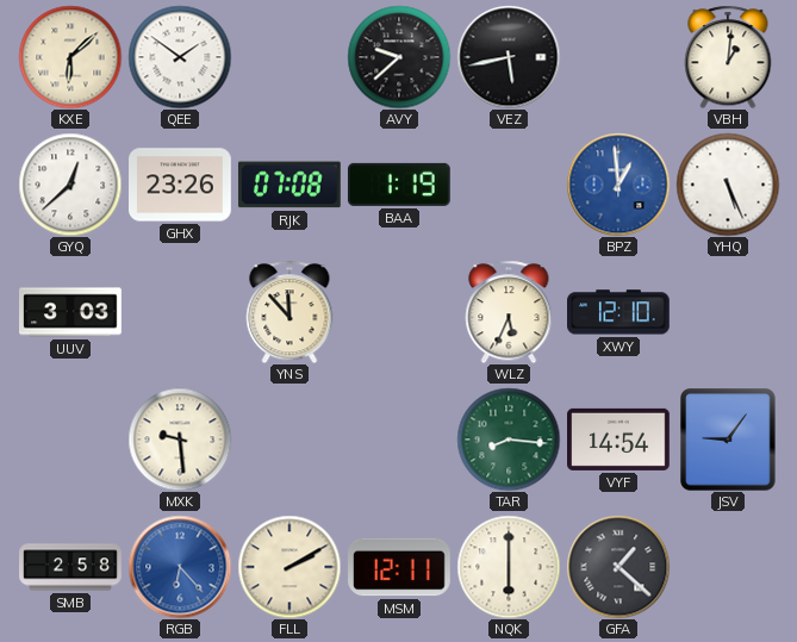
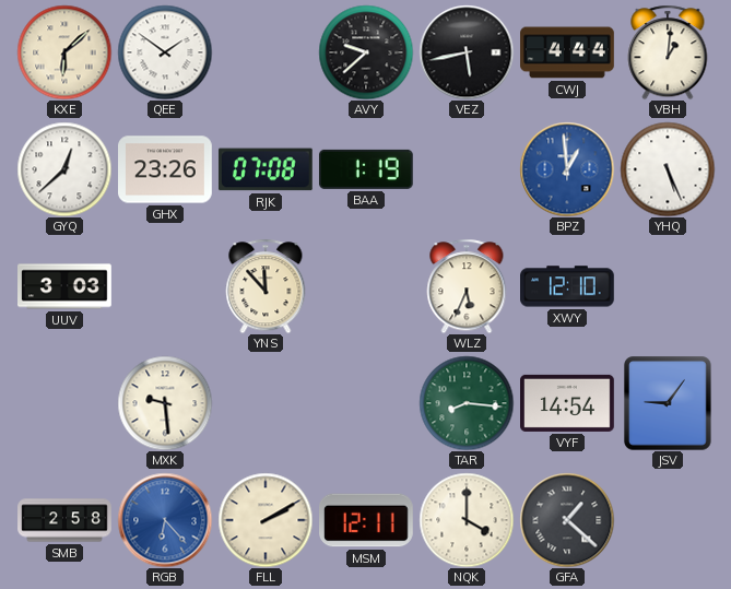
CWJ: none -> 4:44
NQK: 6:00 -> 4:00
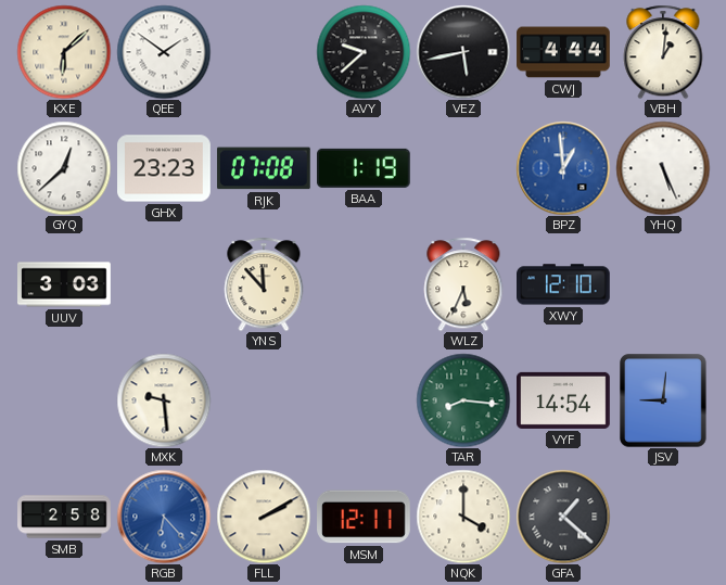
GHX: 23:26 -> 23:23
JSV: 9:06 -> 9:01
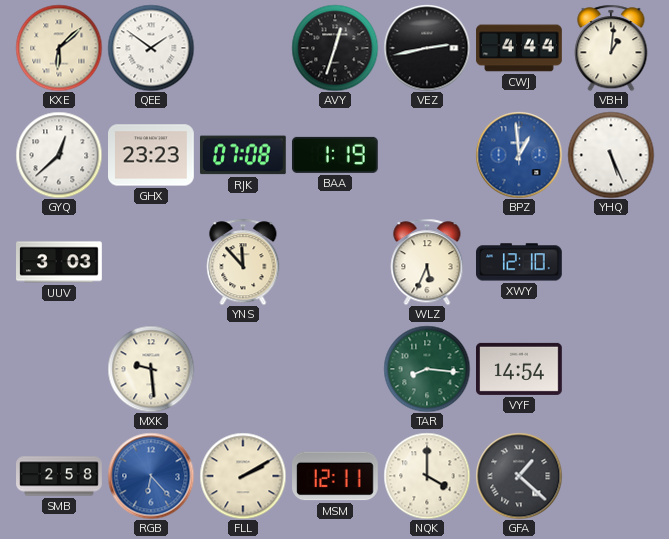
AVY: 9:38 -> 12:33
VEZ: 5:43 -> 2:43
JSV: 9:01 -> none
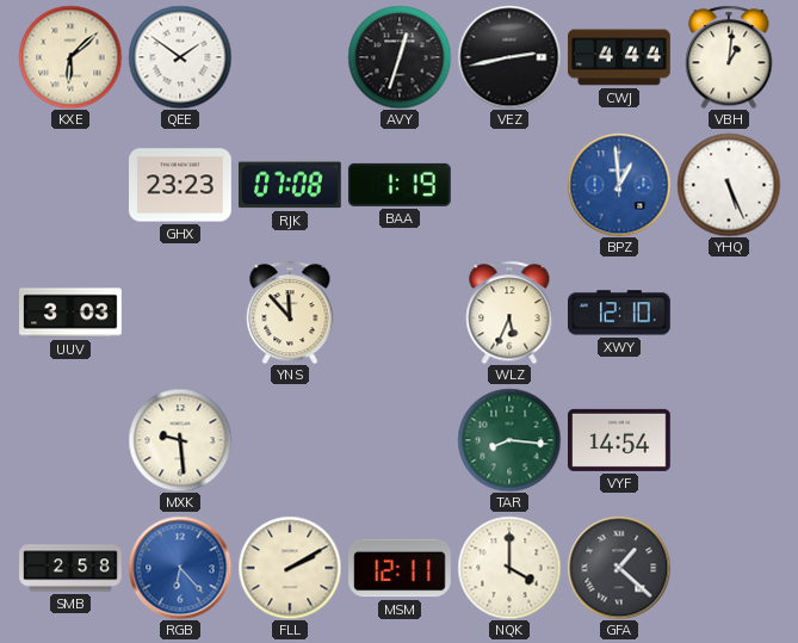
GYQ: 12:38 -> none
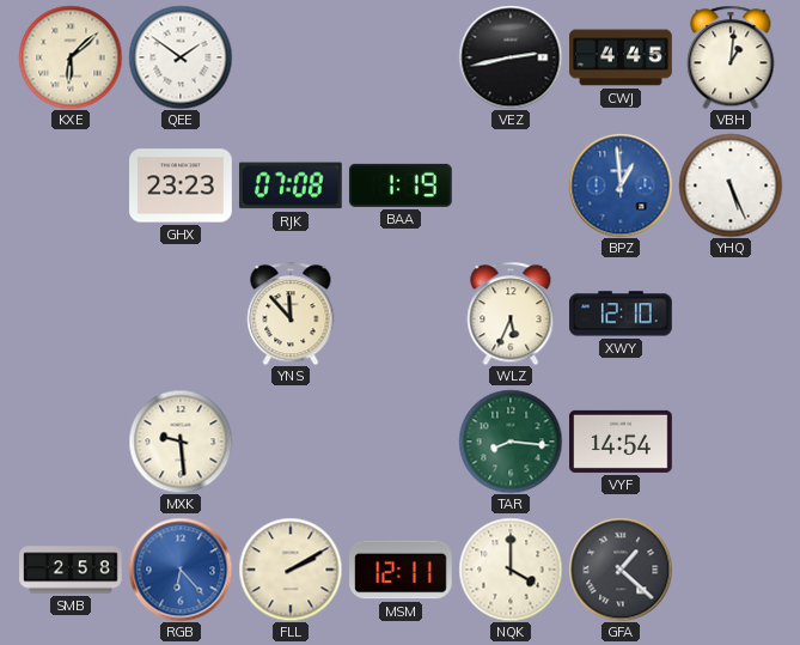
AVY: 12:33 -> none
CWJ: 4:44 -> 4:45
UUV: 3:03 -> none
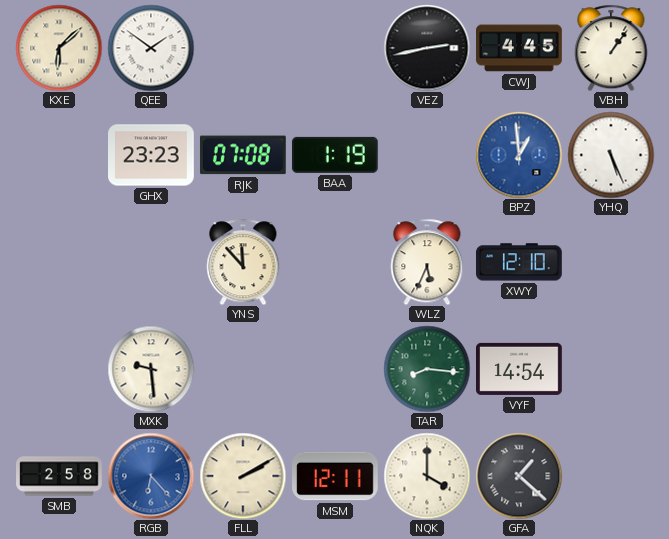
VBH: 1:01 -> 1:06
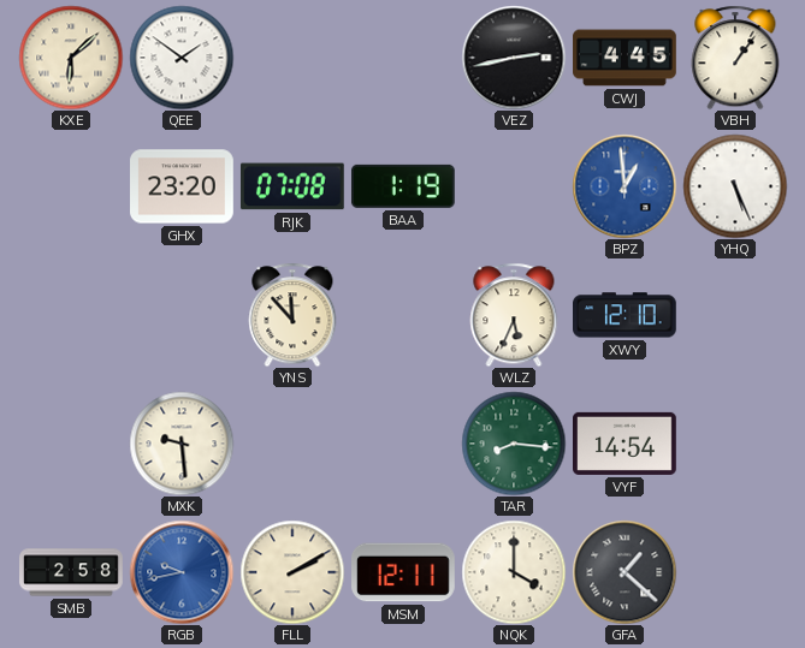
GHX: 23:23 -> 23:20
RGB: 6:23 -> 9:43
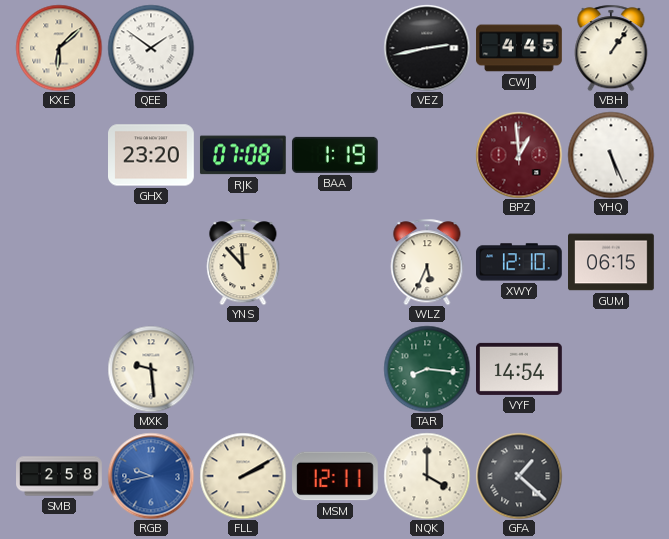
BPZ dial: blue -> burgundy
GUM: none -> 06:15
